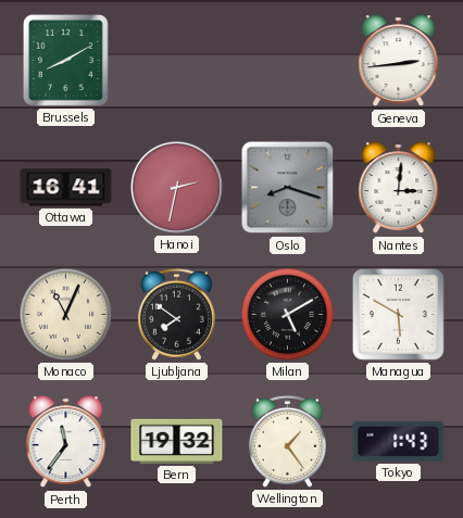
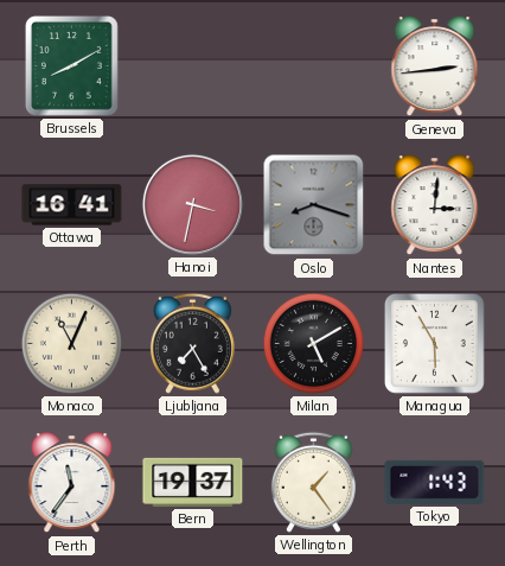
Hanoi: 2:32 -> 3:32
Ljubljana: 7:51 -> 7:25
Managua: 5:50 -> 5:55
Bern: 19:32 -> 19:37
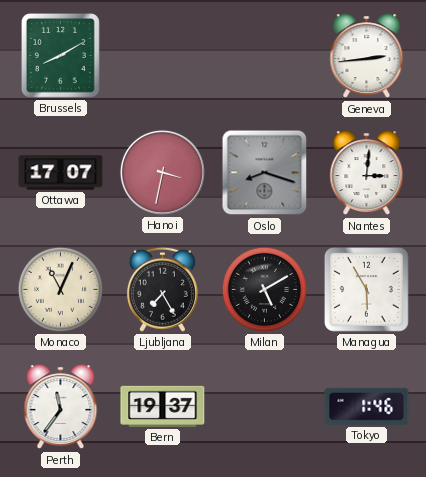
Ottawa: 16:41 -> 17:07
Wellington: 1:24 -> none
Tokyo: 1:43 -> 1:46
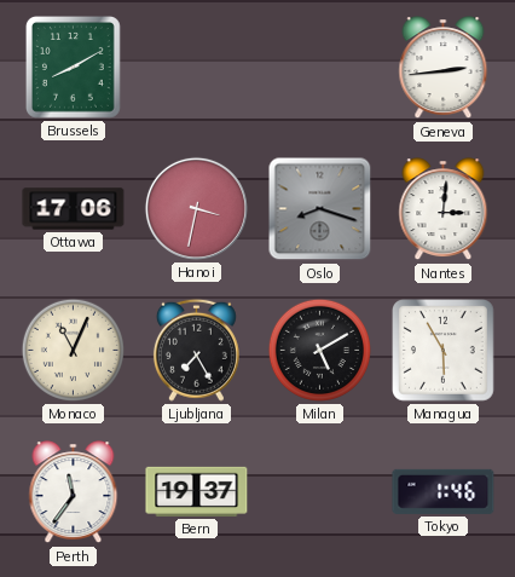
Ottawa: 17:07 -> 17:06
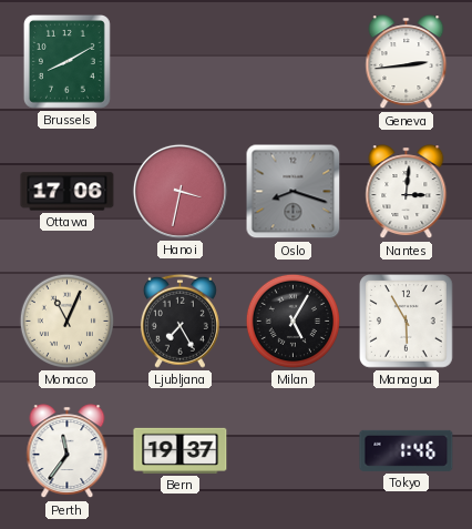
Milan: 5:10 -> 5:05
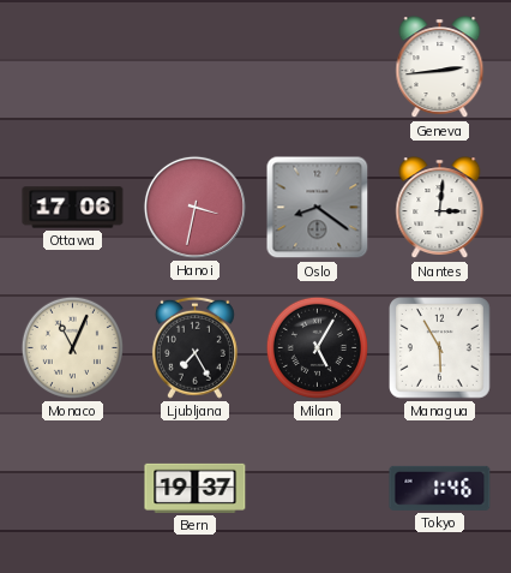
Brussels: 8:10 -> none
Oslo: 8:18 -> 8:21
Perth: 11:36 -> none
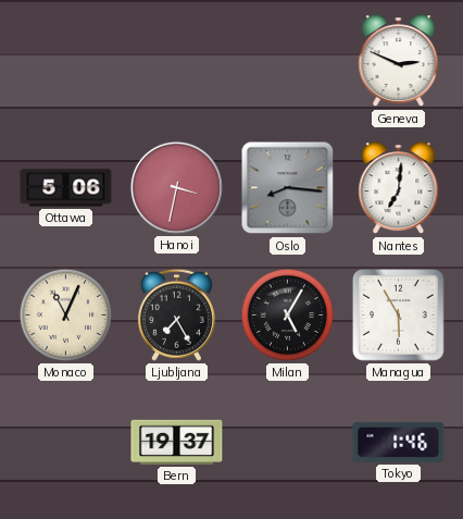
Geneva: 2:44 -> 2:49
Ottawa: 17:06 -> 5:06
Oslo: 8:21 -> 8:16
Nantes: 3:01 -> 7:01
